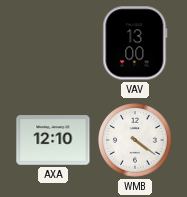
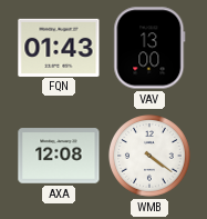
FQN: none -> 01:43
AXA: 12:10 -> 12:08
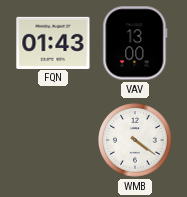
AXA: 12:08 -> none
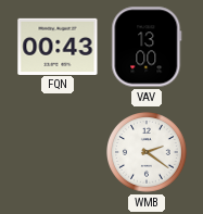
FQN: 01:43 -> 00:43
WMB: 4:21 -> 2:21
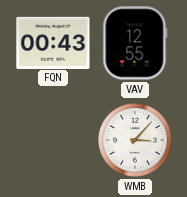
VAV: 13:00 -> 12:55
WMB: 2:21 -> 3:07
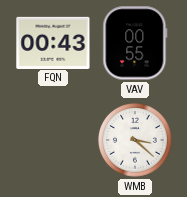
VAV: 12:55 -> 00:55
WMB: 3:07 -> 3:22
